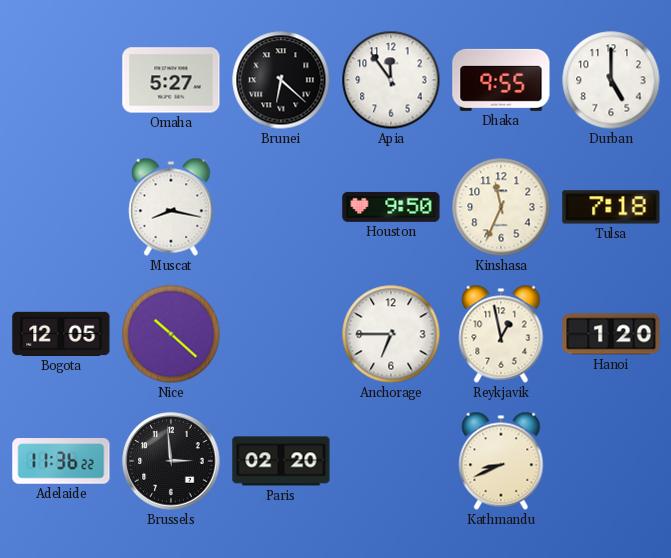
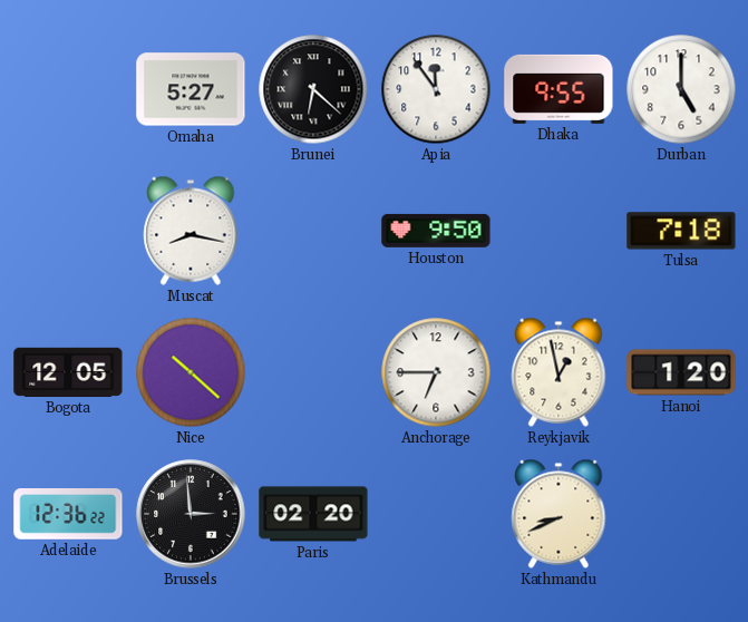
Kinshasa: 11:34 -> none
Adelaide: 11:36 -> 12:36
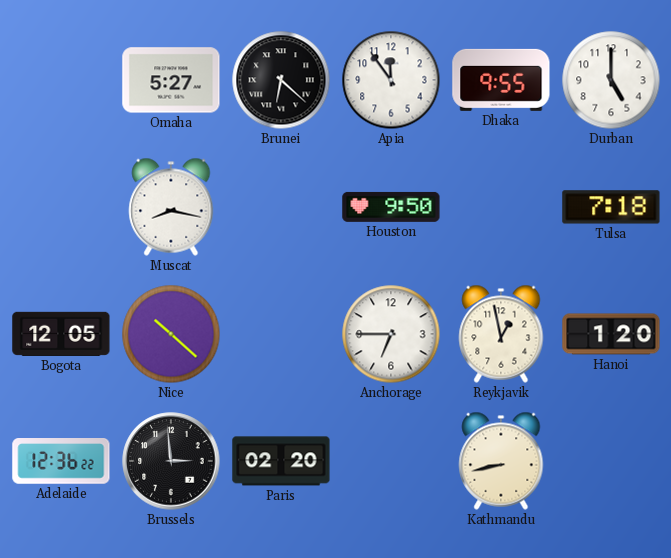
Kathmandu: 8:41 -> 8:43
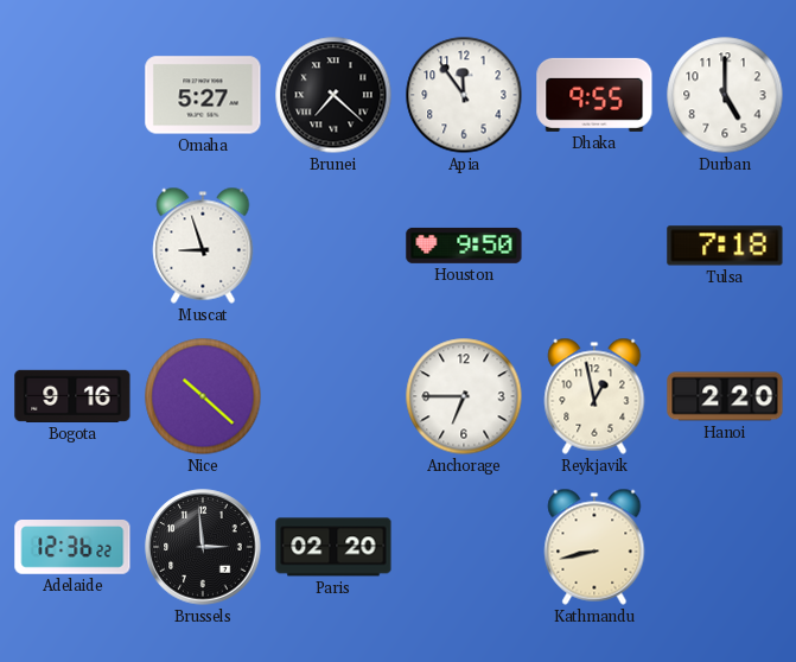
Brunei: 6:22 -> 7:22
Muscat: 8:17 -> 8:57
Bogota: 12:05 -> 9:16
Hanoi: 1:20 -> 2:20
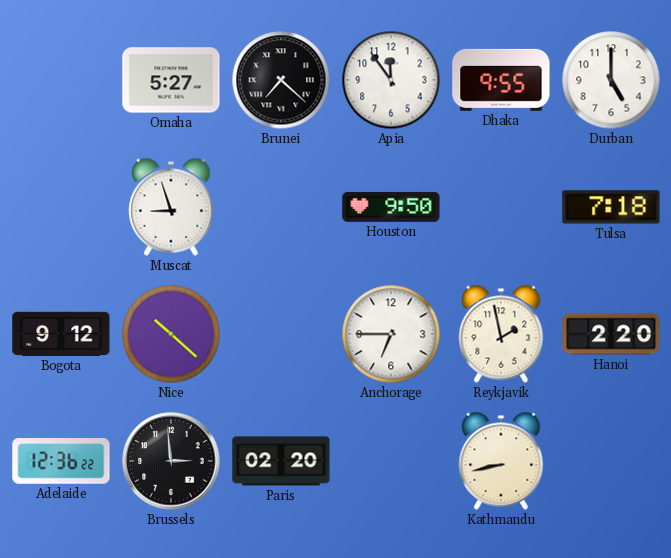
Bogota: 9:16 -> 9:12
Reykjavik: 12:58 -> 1:58
